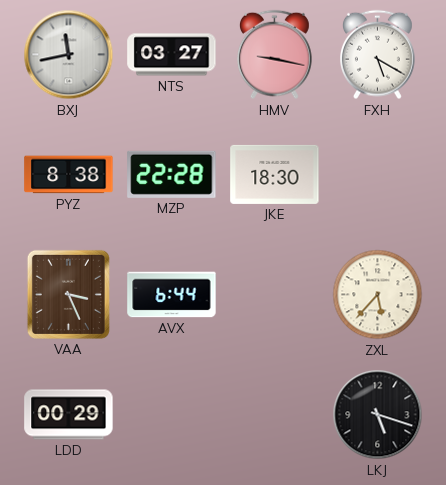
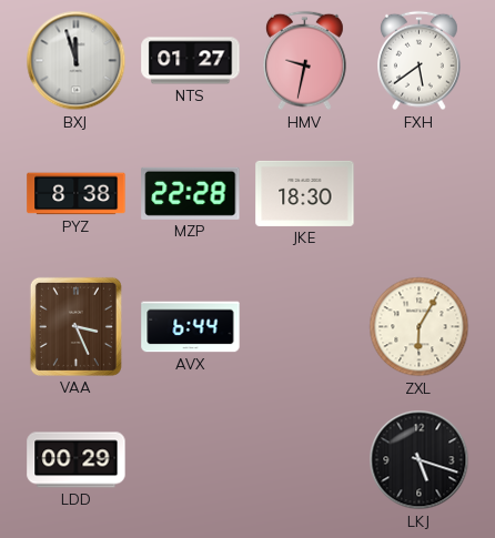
BXJ: 11:43 -> 11:57
NTS: 03:27 -> 01:27
HMV: 9:17 -> 9:32
FXH: 5:20 -> 5:39
ZXL: 5:37 -> 6:05
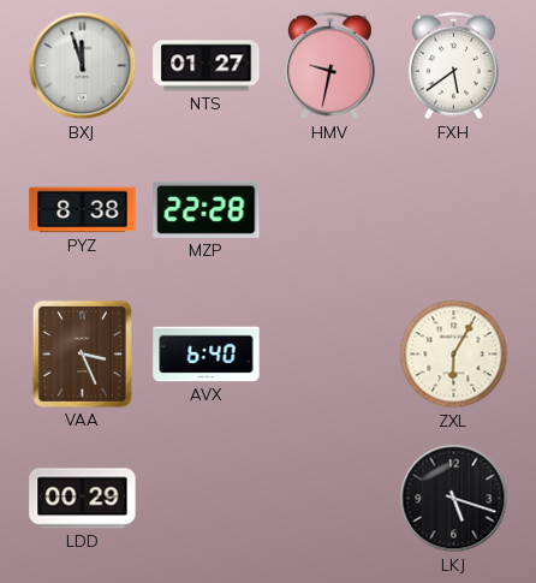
JKE: 18:30 -> none
AVX: 6:44 -> 6:40
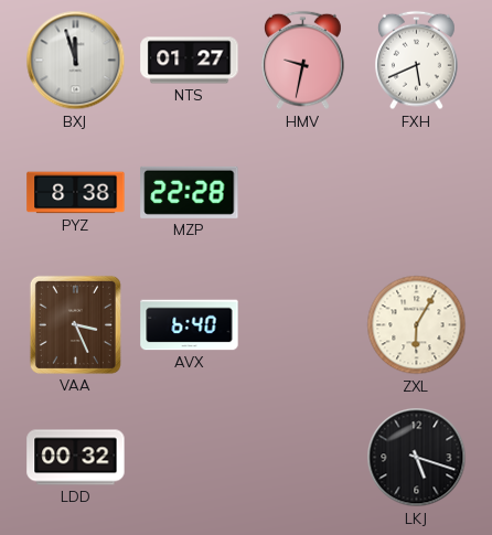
FXH: 5:39 -> 5:41
LDD: 00:29 -> 00:32
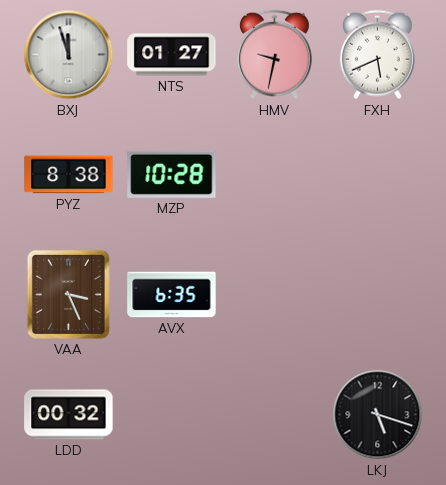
MZP: 22:28 -> 10:28
AVX: 6:40 -> 6:35
ZXL: 6:05 -> none
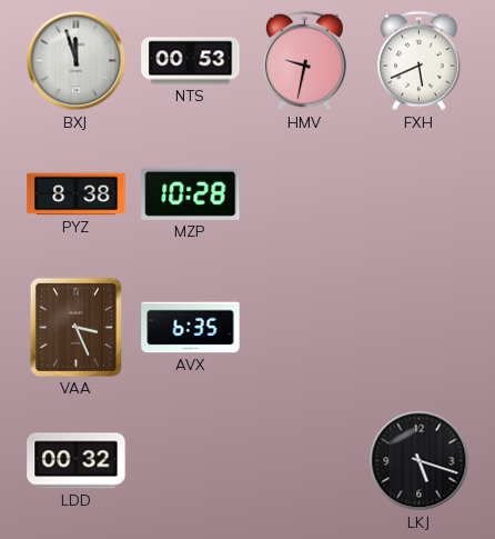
NTS: 01:27 -> 00:53
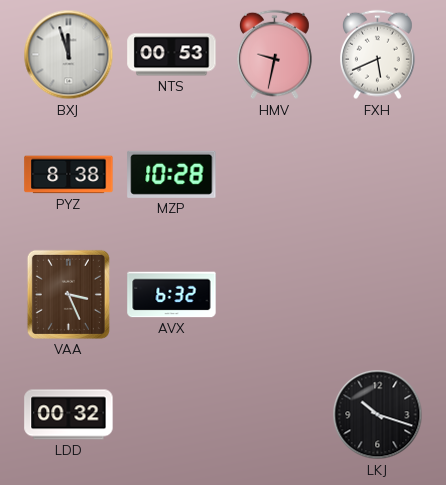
AVX: 6:35 -> 6:32
LKJ: 5:18 -> 10:18
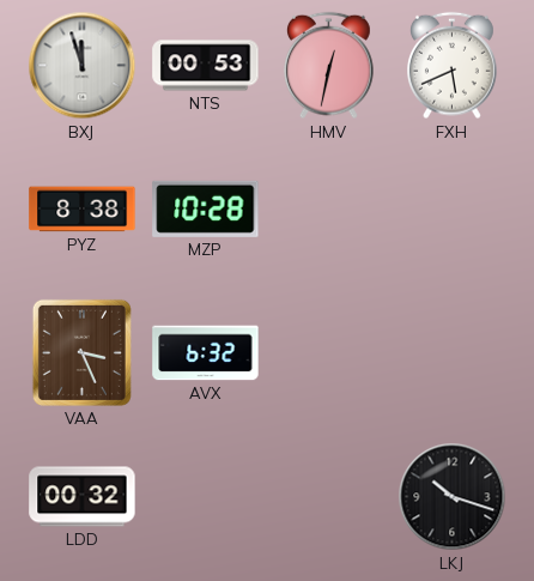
HMV: 9:32 -> 12:32
